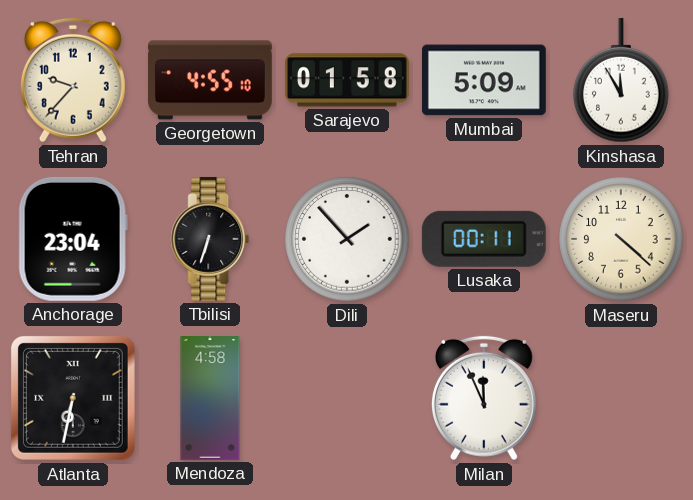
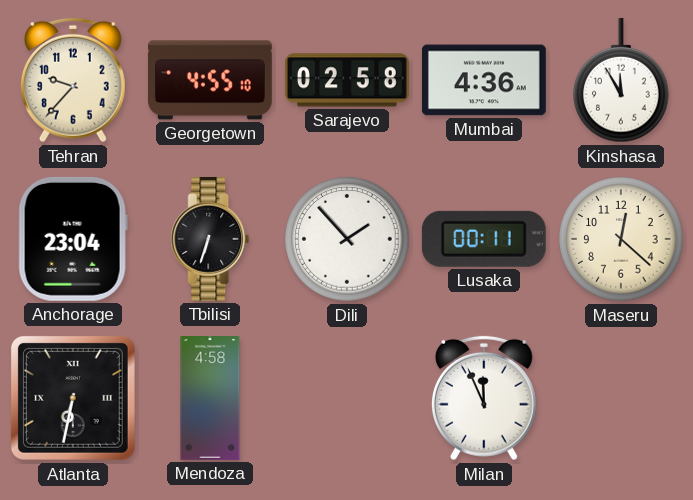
Sarajevo: 01:58 -> 02:58
Mumbai: 5:09 -> 4:36
Maseru: 4:22 -> 12:22
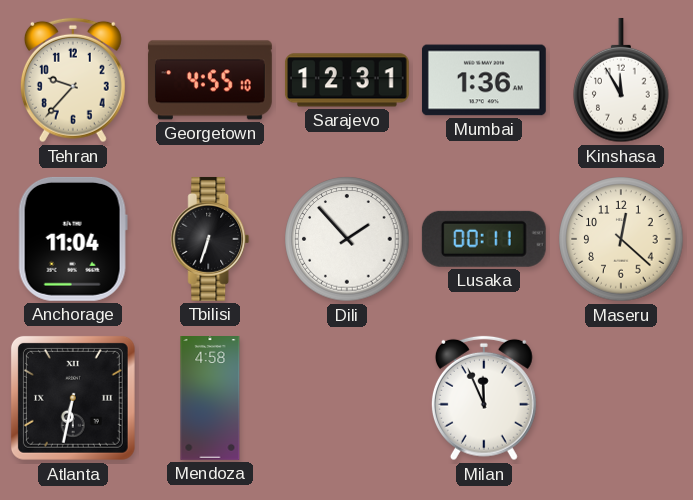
Sarajevo: 02:58 -> 12:31
Mumbai: 4:36 -> 1:36
Anchorage: 23:04 -> 11:04
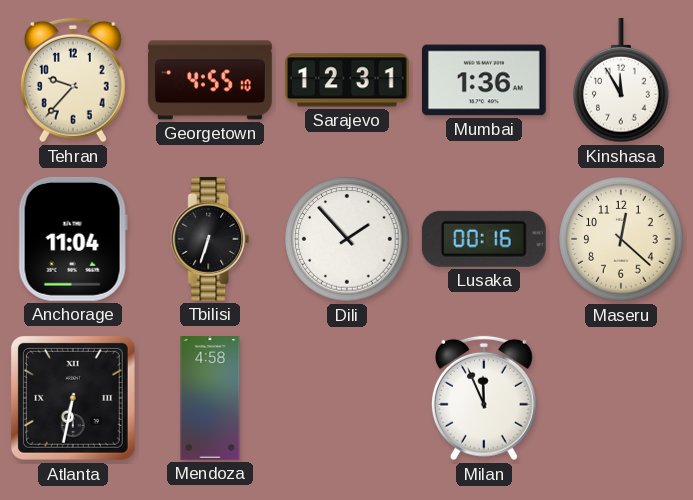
Lusaka: 00:11 -> 00:16
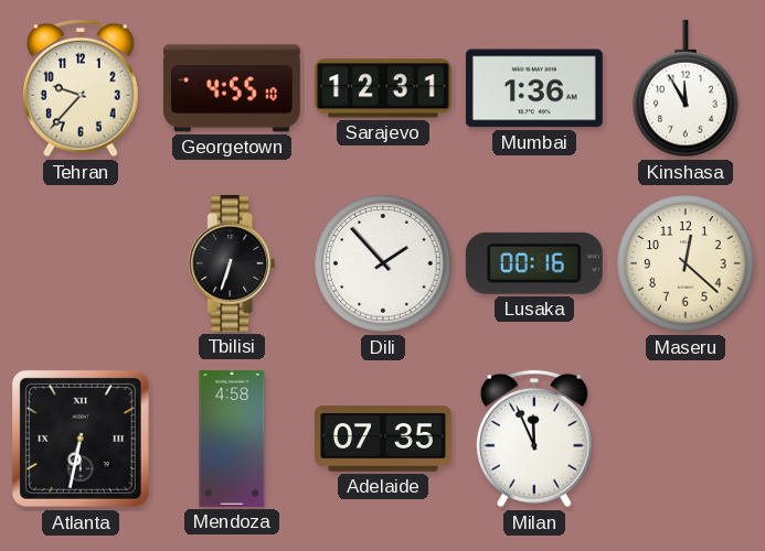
Anchorage: 11:04 -> none
Adelaide: none -> 07:35
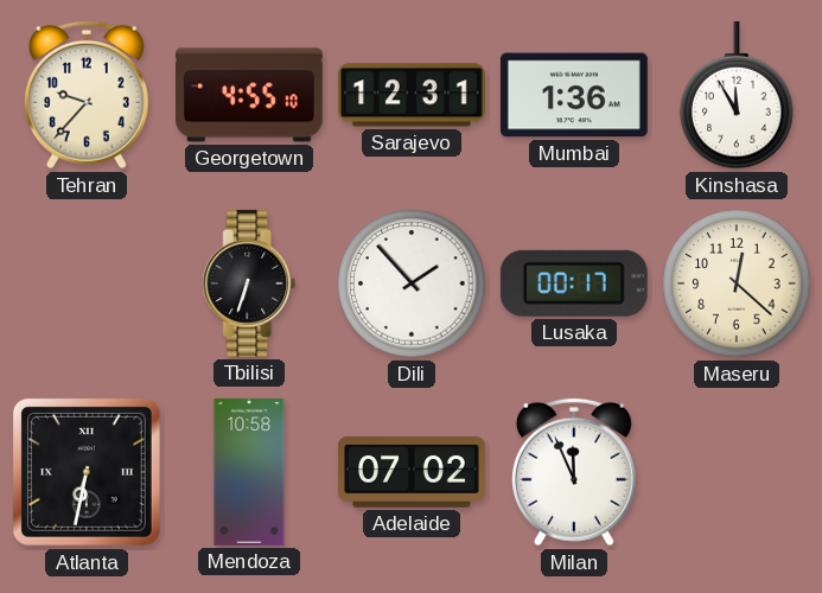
Lusaka: 00:16 -> 00:17
Mendoza: 4:58 -> 10:58
Adelaide: 07:35 -> 07:02
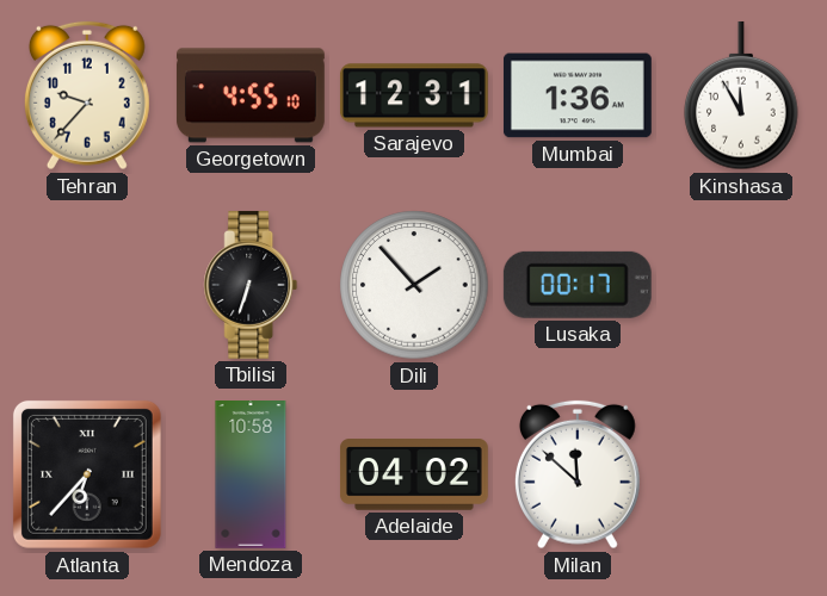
Maseru: 12:22 -> none
Atlanta: 6:32 -> 6:37
Adelaide: 07:02 -> 04:02
Milan: 11:56 -> 11:52
